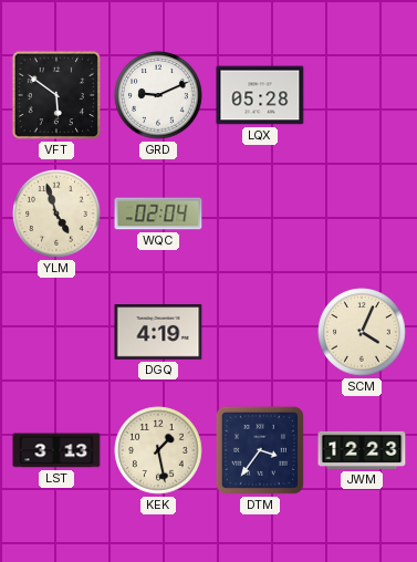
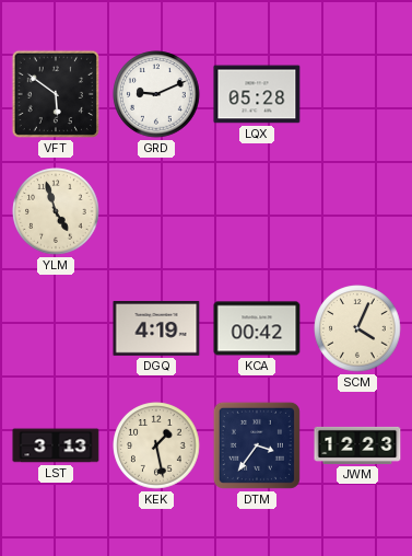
WQC: 02:04 -> none
KCA: none -> 00:42
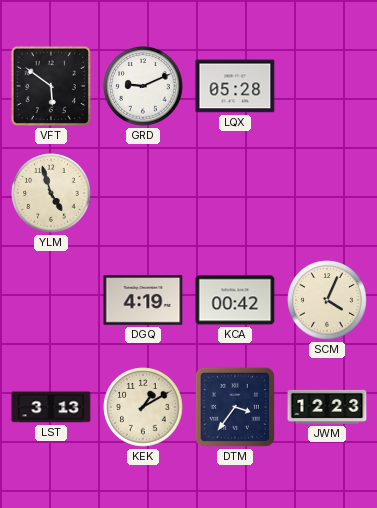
KEK: 1:28 -> 1:10
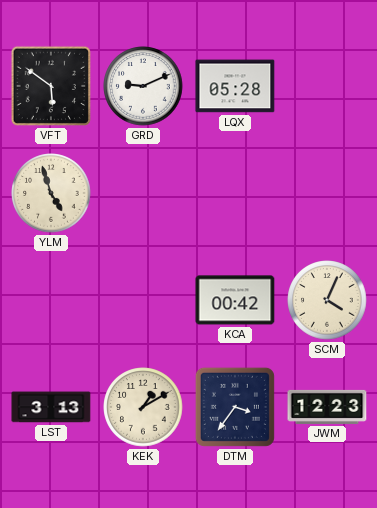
DGQ: 4:19 -> none
